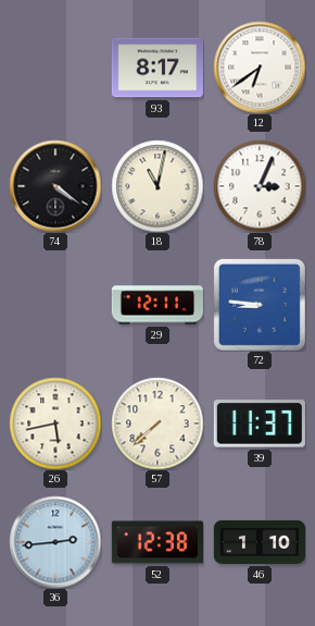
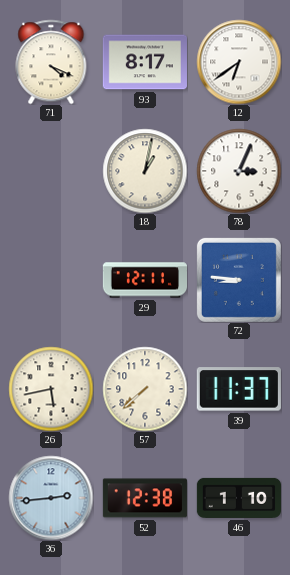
71: none -> 4:19
74: 4:21 -> none
18: 11:02 -> 1:02
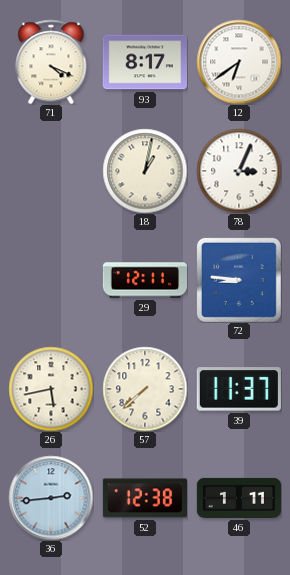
46: 1:10 -> 1:11
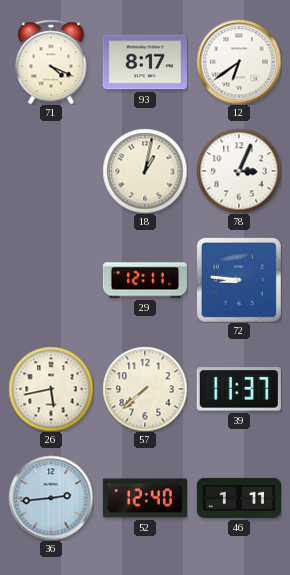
52: 12:38 -> 12:40
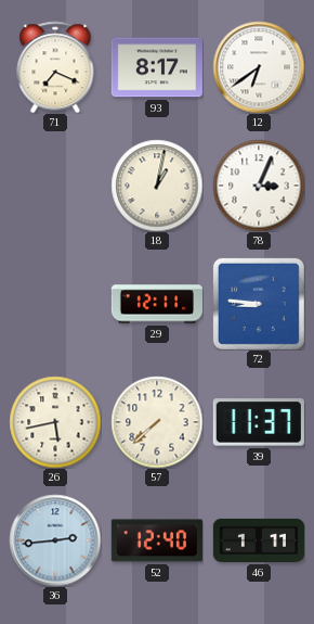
71: 4:19 -> 7:19
